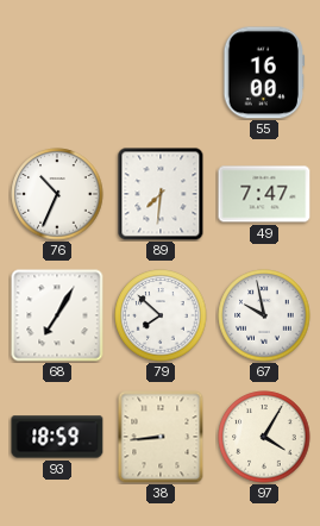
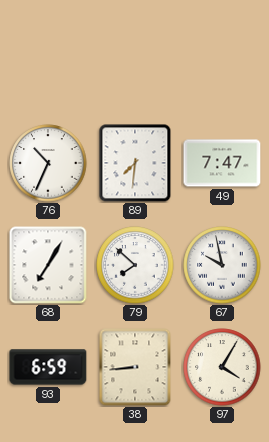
55: 16:00 -> none
93: 18:59 -> 6:59
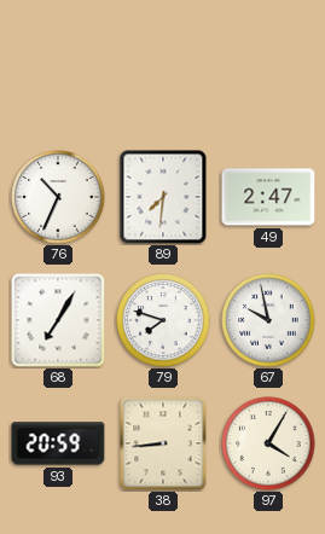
49: 7:47 -> 2:47
79: 7:52 -> 7:48
93: 6:59 -> 20:59
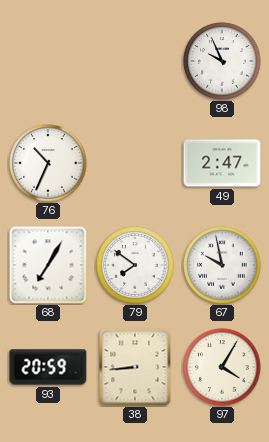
98: none -> 9:56
89: 7:31 -> none
79: 7:48 -> 7:51
